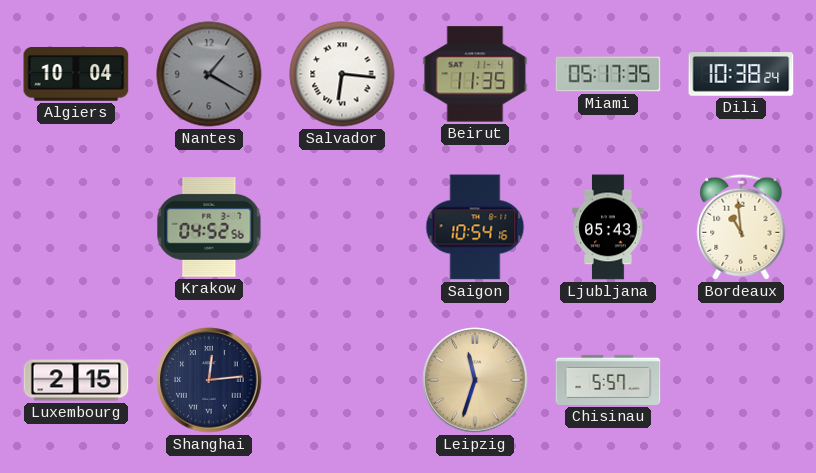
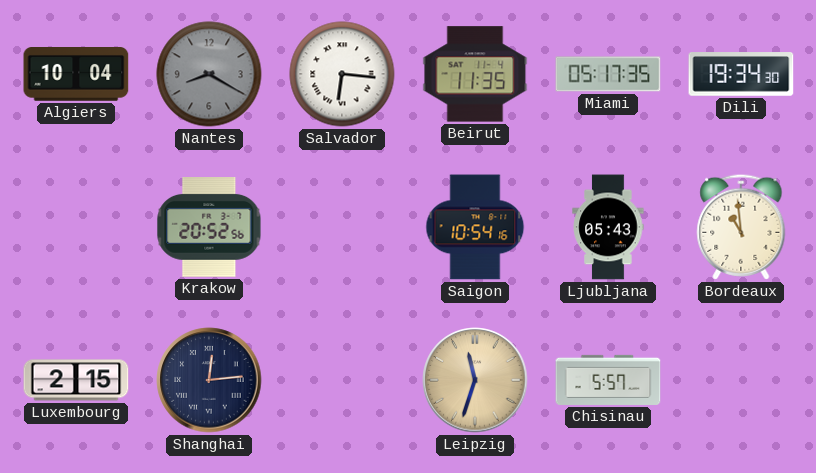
Nantes: 1:20 -> 8:20
Dili: 10:38 -> 19:34
Krakow: 04:52 -> 20:52
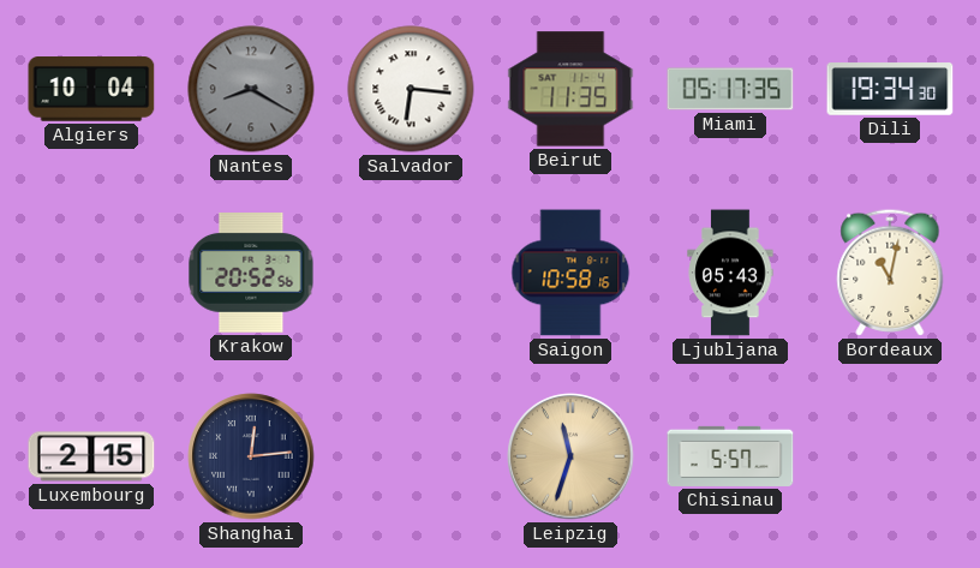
Saigon: 10:54 -> 10:58
Bordeaux: 10:59 -> 11:02
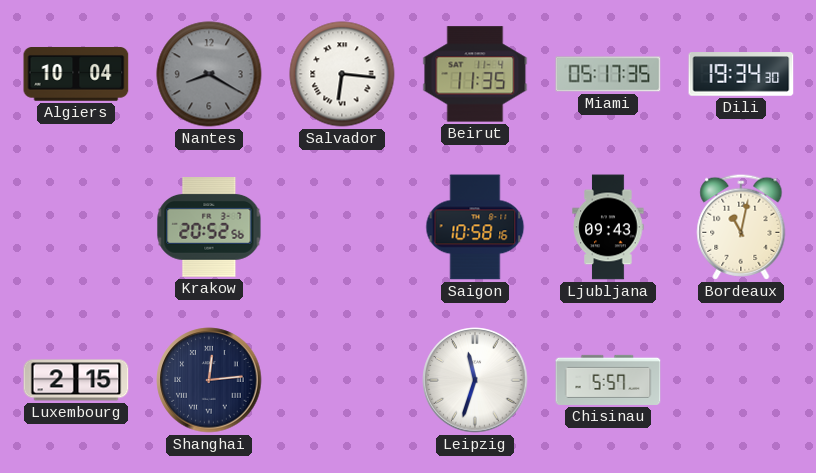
Ljubljana: 05:43 -> 09:43
Leipzig dial: champagne -> white
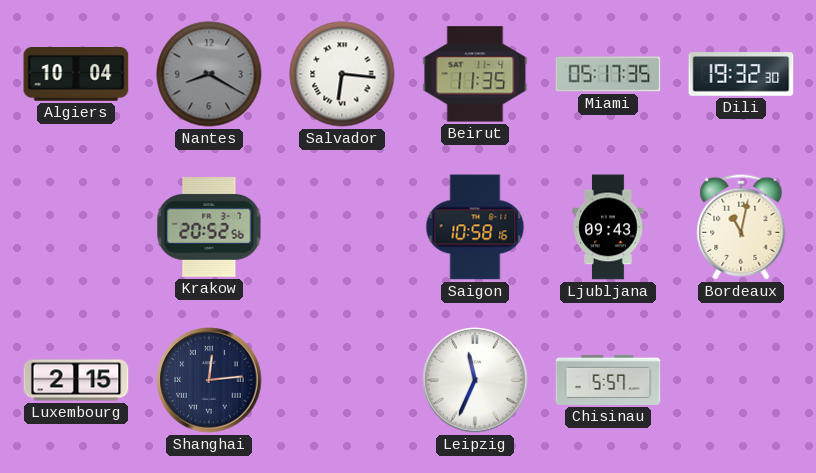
Dili: 19:34 -> 19:32
Leipzig: 11:33 -> 11:34
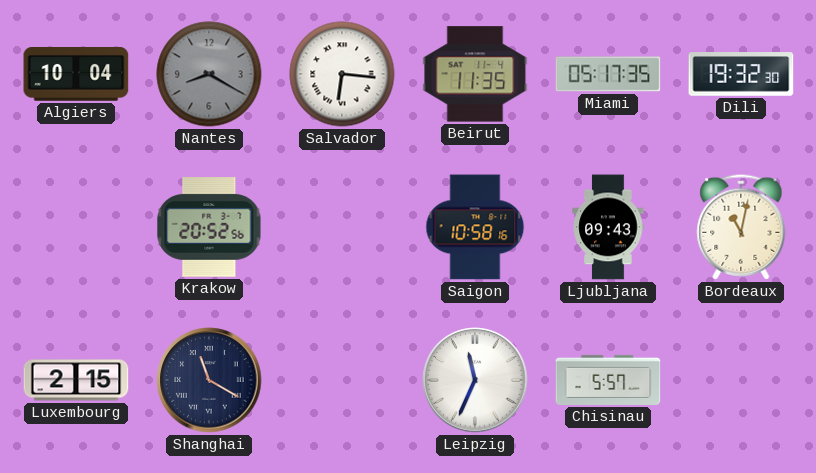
Shanghai: 12:14 -> 11:20
